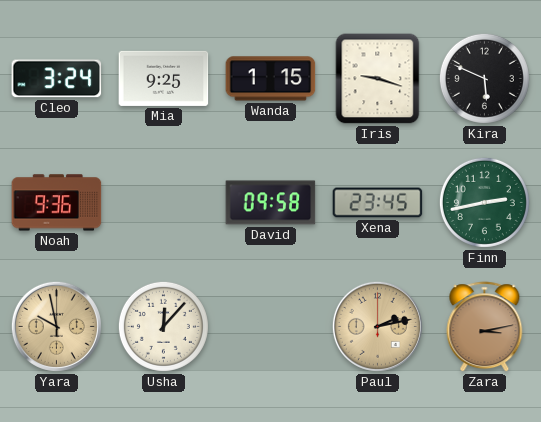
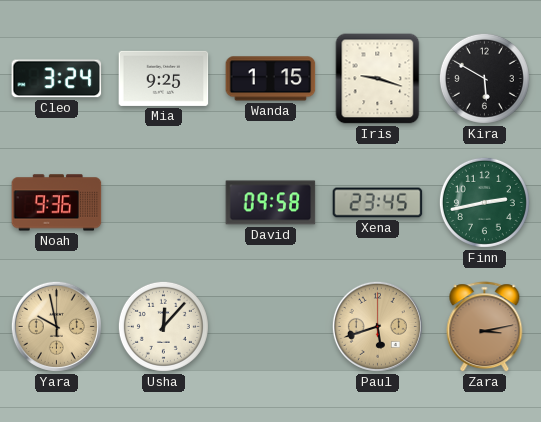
Kira: 5:49 -> 5:50
Paul: 2:13 -> 5:42
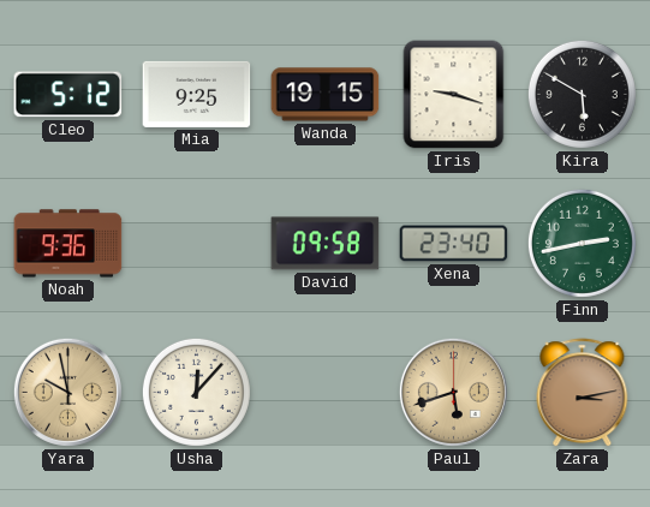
Cleo: 3:24 -> 5:12
Wanda: 1:15 -> 19:15
Xena: 23:45 -> 23:40
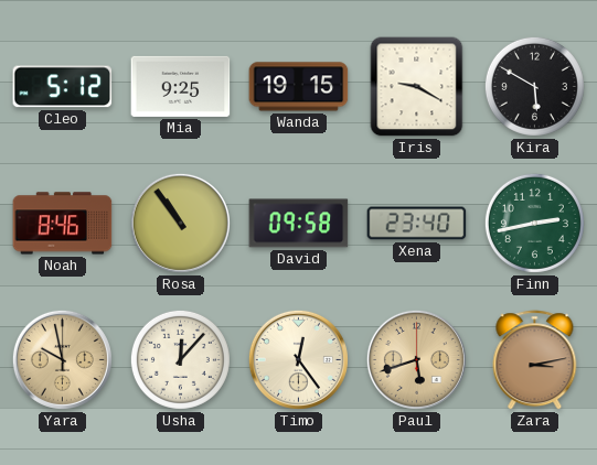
Iris: 9:18 -> 9:20
Noah: 9:36 -> 8:46
Rosa: none -> 10:54
Timo: none -> 12:24
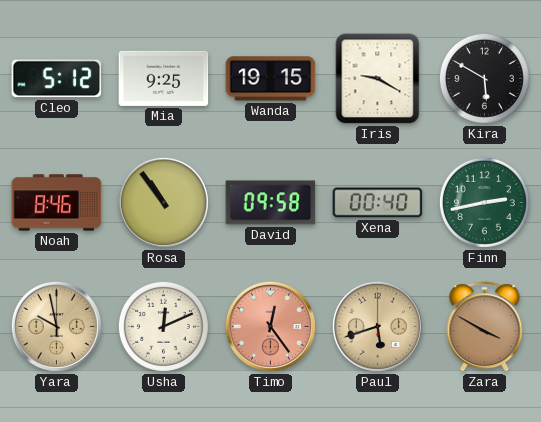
Xena: 23:40 -> 00:40
Usha: 12:07 -> 12:11
Timo dial: cream -> salmon
Zara: 3:13 -> 3:50
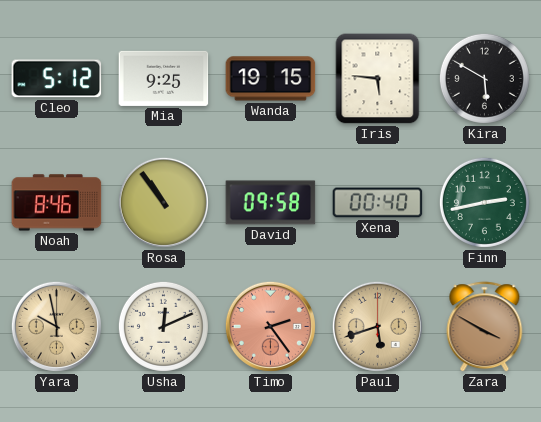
Iris: 9:20 -> 5:46
Timo: 12:24 -> 2:24
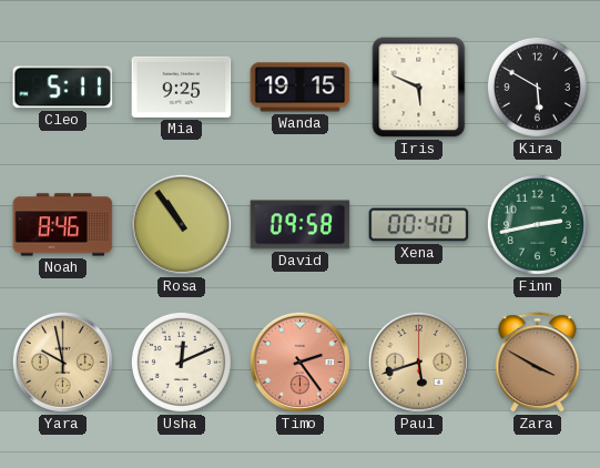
Cleo: 5:12 -> 5:11
Iris: 5:46 -> 5:49
